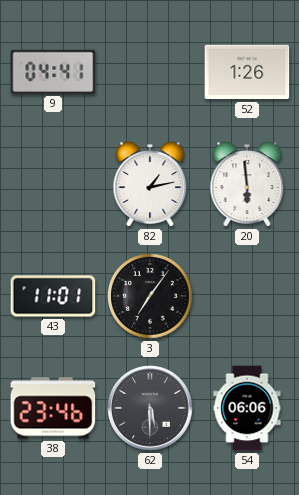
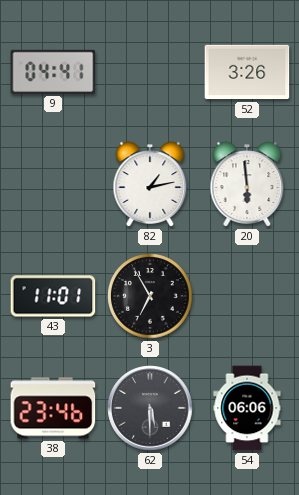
52: 1:26 -> 3:26
3: 7:06 -> 6:55
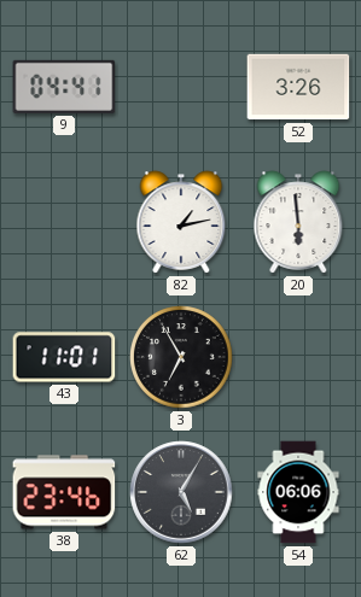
62: 5:30 -> 5:05
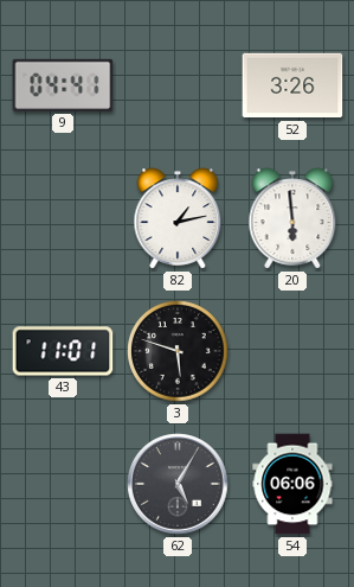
3: 6:55 -> 5:48
38: 23:46 -> none
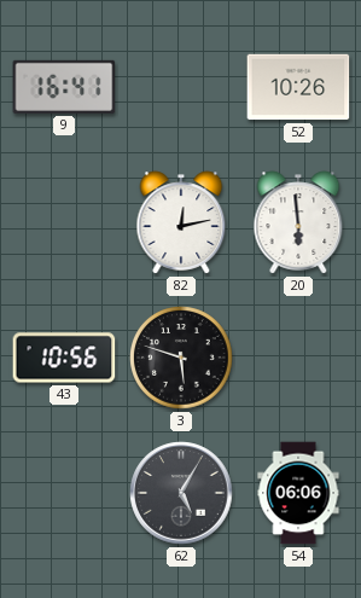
9: 04:41 -> 16:41
52: 3:26 -> 10:26
82: 1:13 -> 12:13
43: 11:01 -> 10:56
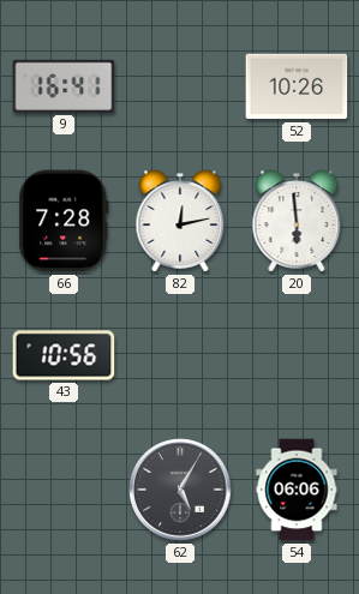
66: none -> 7:28
3: 5:48 -> none
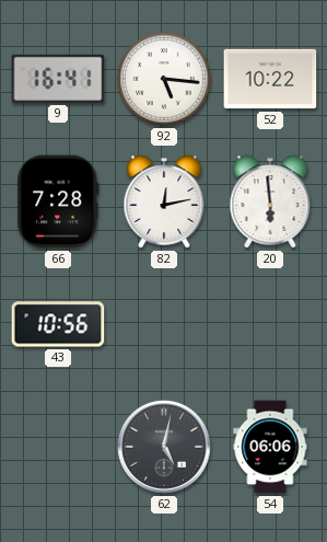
92: none -> 5:16
52: 10:26 -> 10:22
62: 5:05 -> 5:02
